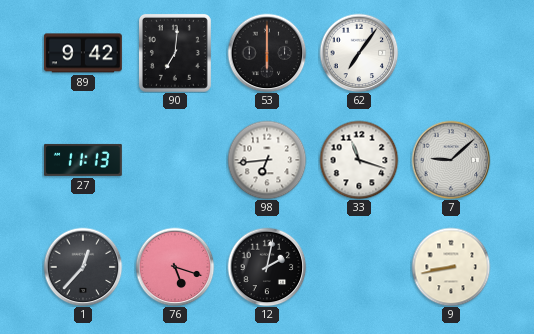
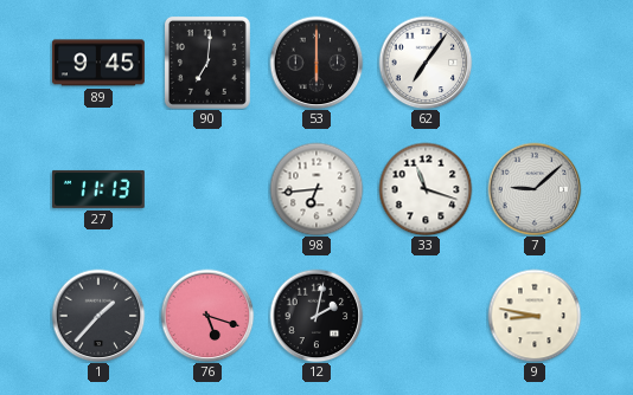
89: 9:42 -> 9:45
1: 12:37 -> 1:37
9: 8:43 -> 8:47
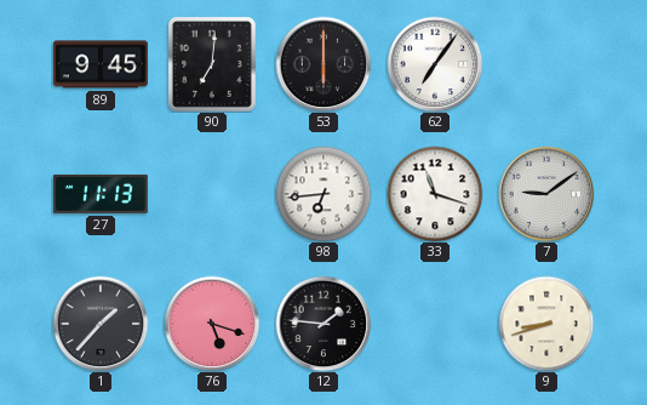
7: 9:08 -> 9:09
12: 2:02 -> 1:46
9: 8:47 -> 8:42
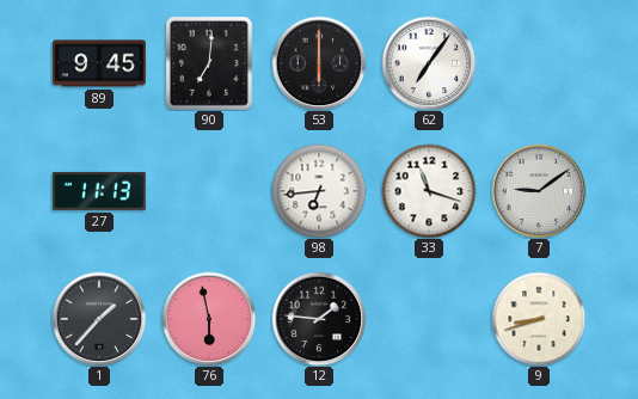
76: 5:18 -> 5:58
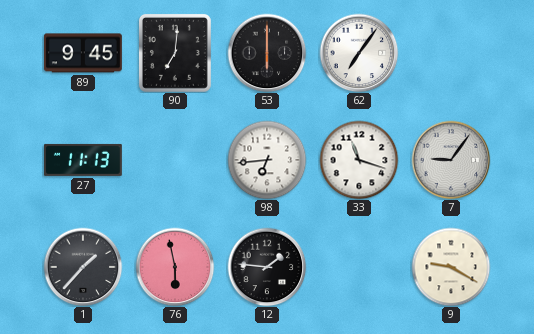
7: 9:09 -> 9:06
9: 8:42 -> 9:20
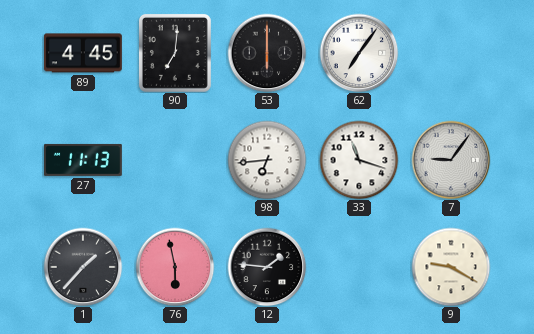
89: 9:45 -> 4:45
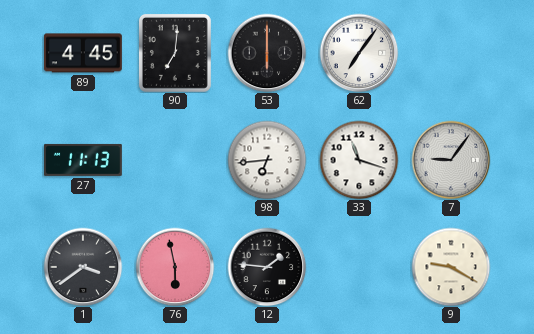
1: 1:37 -> 3:39
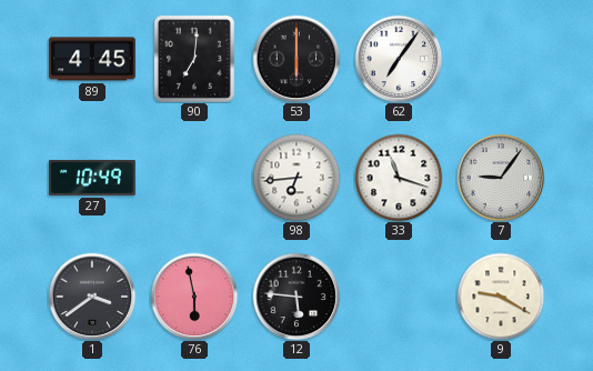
27: 11:13 -> 10:49
12: 1:46 -> 5:46
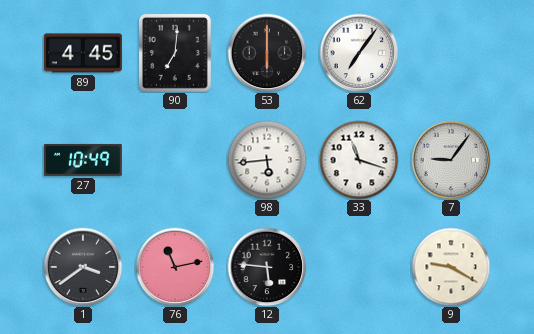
98: 6:44 -> 5:44
76: 5:58 -> 11:13
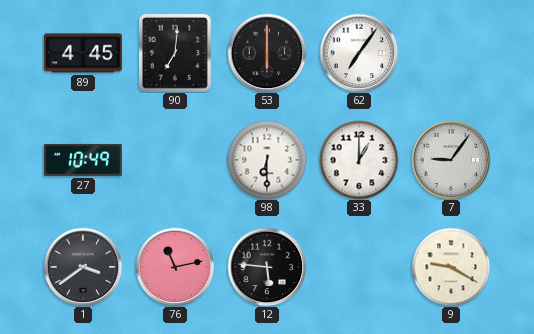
98: 5:44 -> 6:30
33: 11:18 -> 1:00
